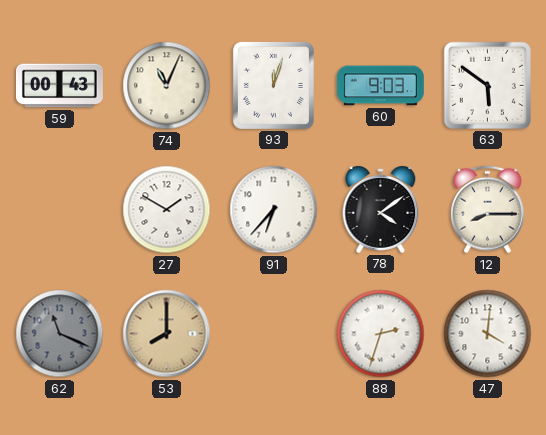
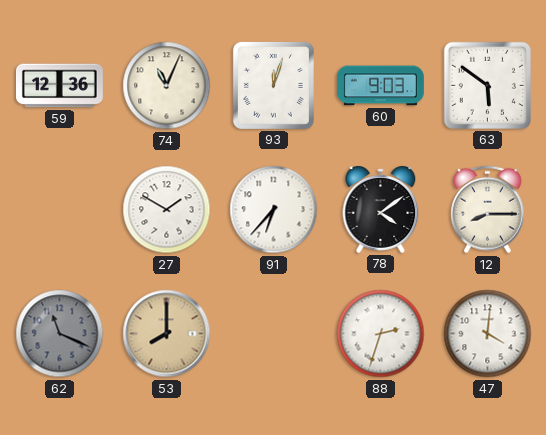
59: 00:43 -> 12:36
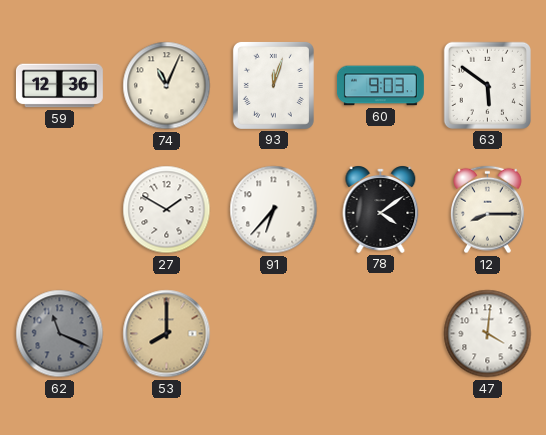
88: 2:33 -> none
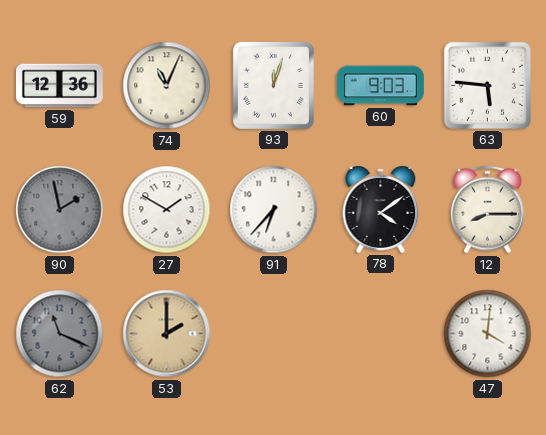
63: 5:51 -> 5:46
90: none -> 1:58
53: 8:00 -> 2:00
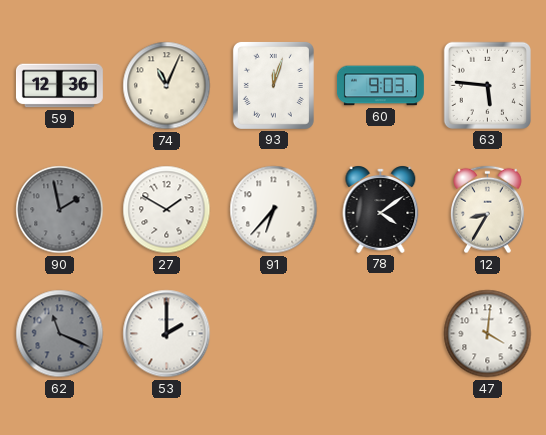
12: 8:15 -> 8:35
53 dial: champagne -> white
